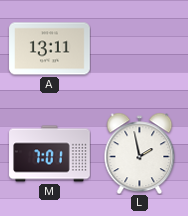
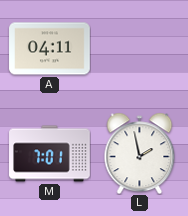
A: 13:11 -> 04:11
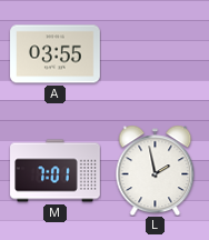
A: 04:11 -> 03:55
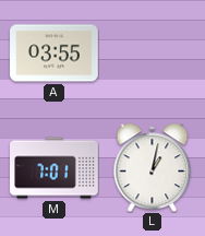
L: 1:58 -> 1:02
